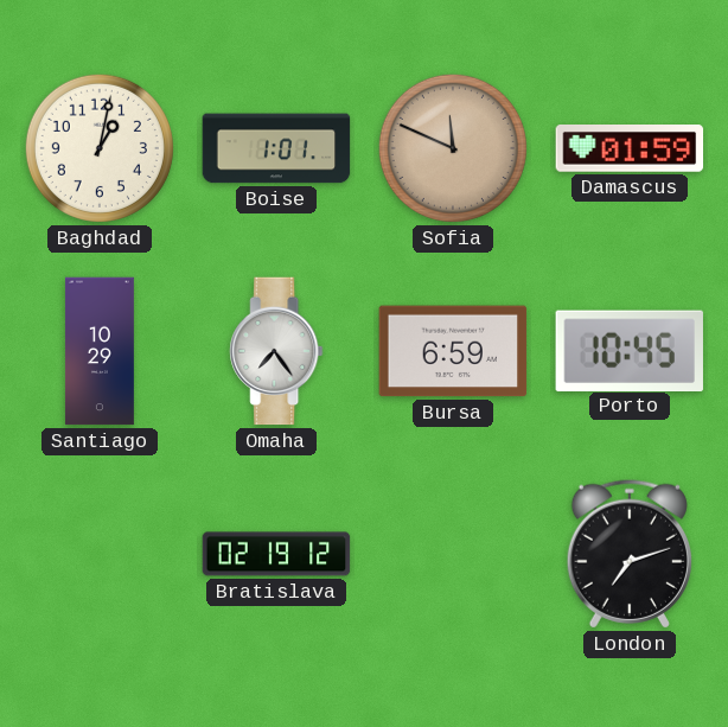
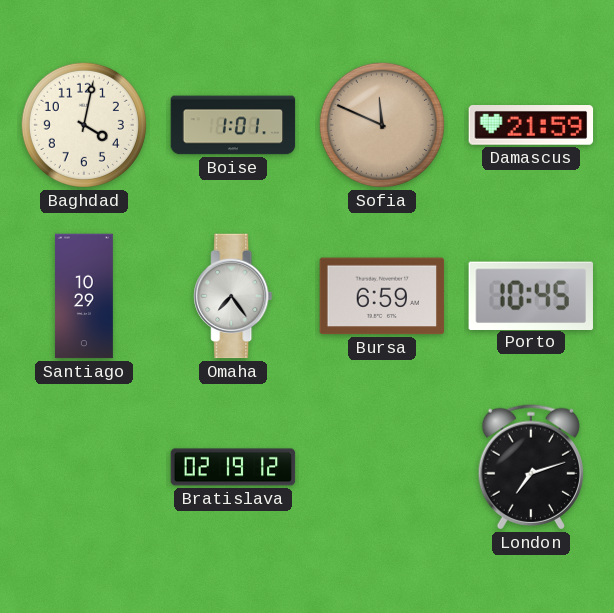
Baghdad: 1:02 -> 4:02
Damascus: 01:59 -> 21:59
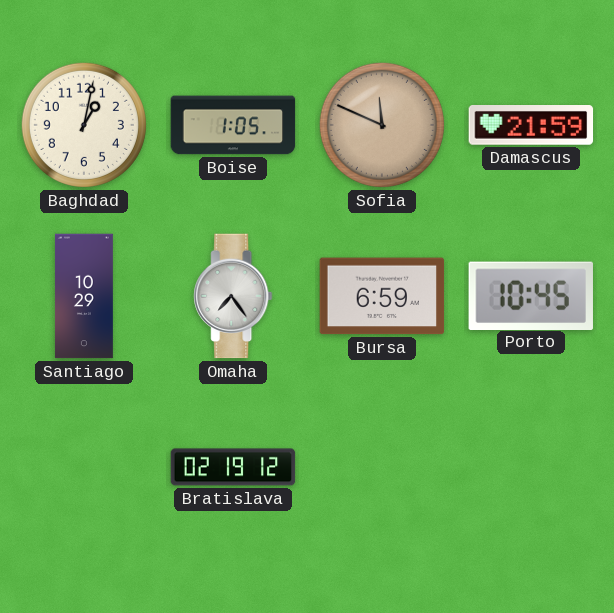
Baghdad: 4:02 -> 1:02
Boise: 1:01 -> 1:05
London: 7:12 -> none
